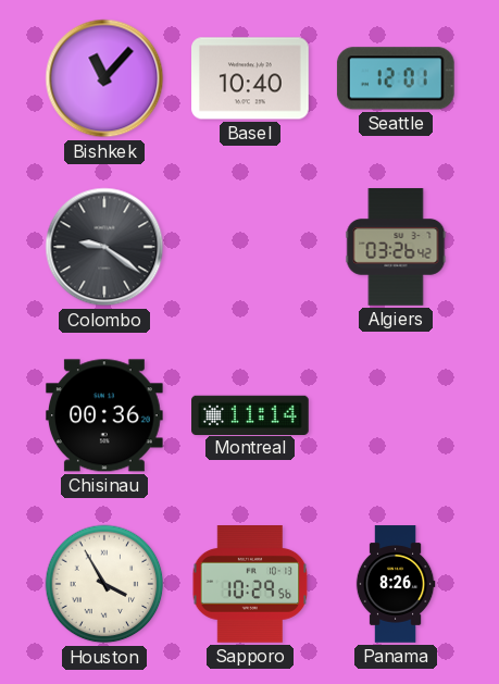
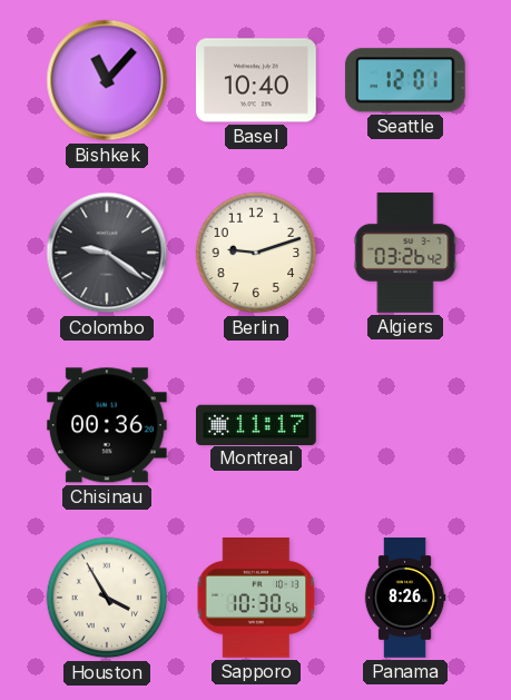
Berlin: none -> 9:12
Montreal: 11:14 -> 11:17
Sapporo: 10:29 -> 10:30
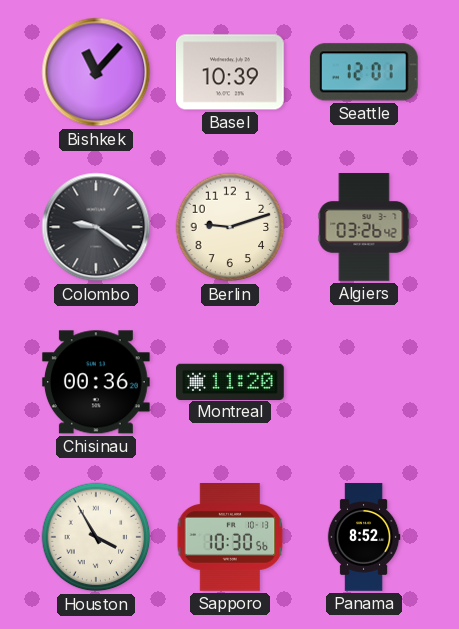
Basel: 10:40 -> 10:39
Montreal: 11:17 -> 11:20
Panama: 8:26 -> 8:52
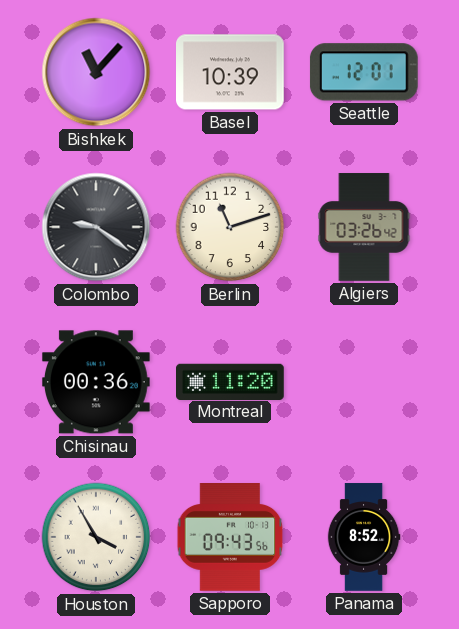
Berlin: 9:12 -> 11:12
Sapporo: 10:30 -> 09:43
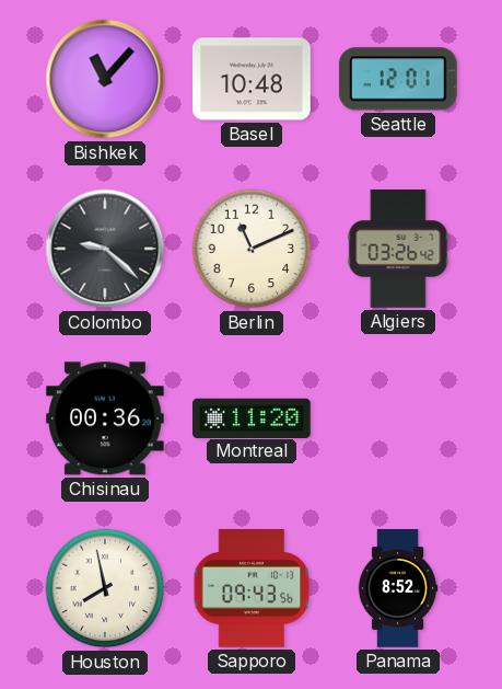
Basel: 10:39 -> 10:48
Colombo: 9:21 -> 9:22
Berlin: 11:12 -> 11:11
Houston: 3:55 -> 7:58
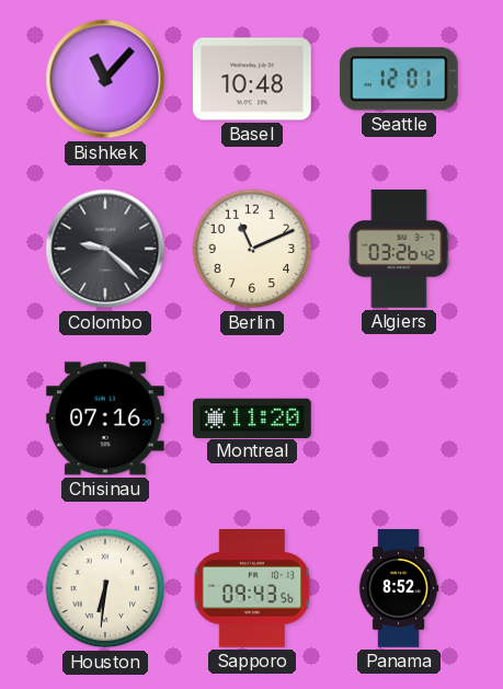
Chisinau: 00:36 -> 07:16
Houston: 7:58 -> 6:31
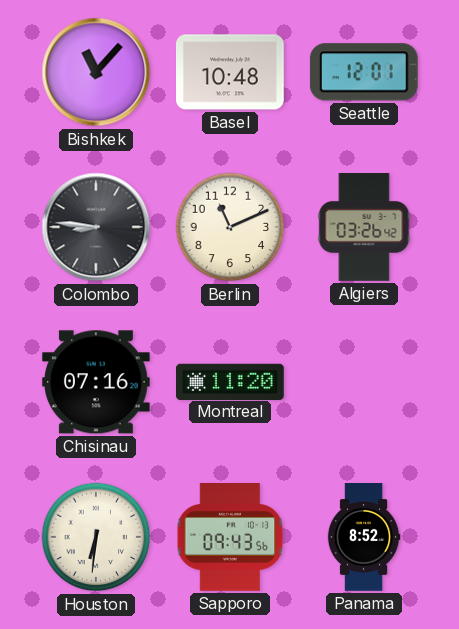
Colombo: 9:22 -> 8:46
